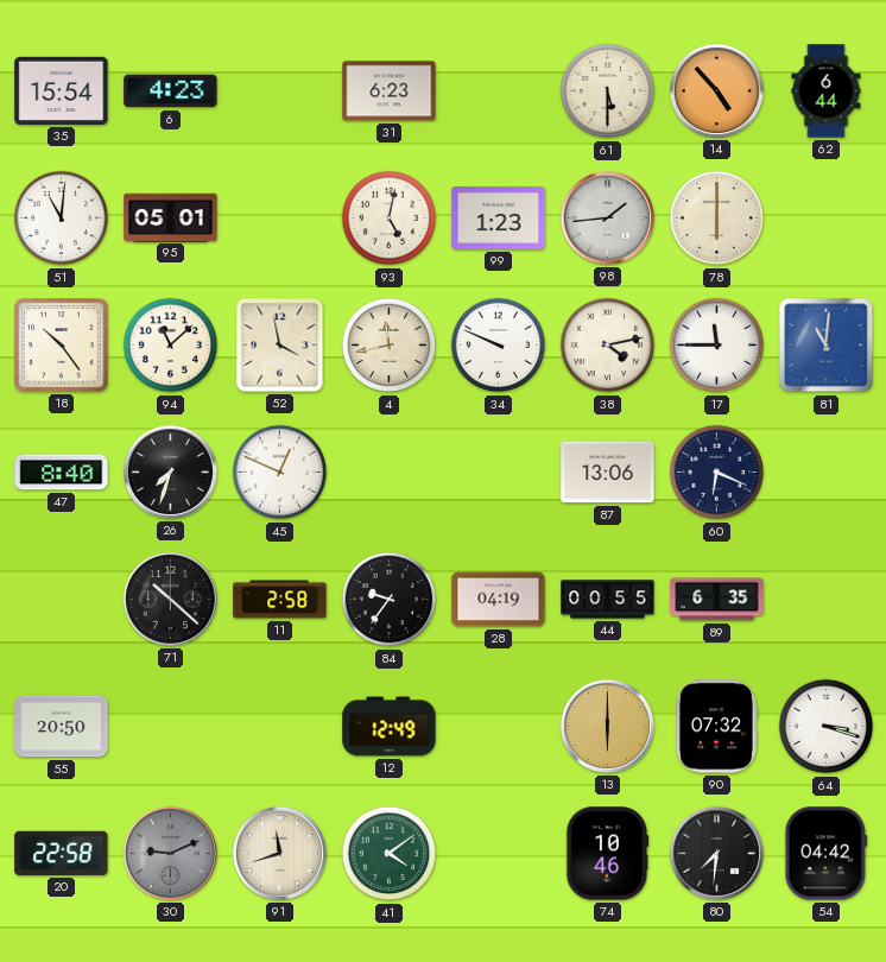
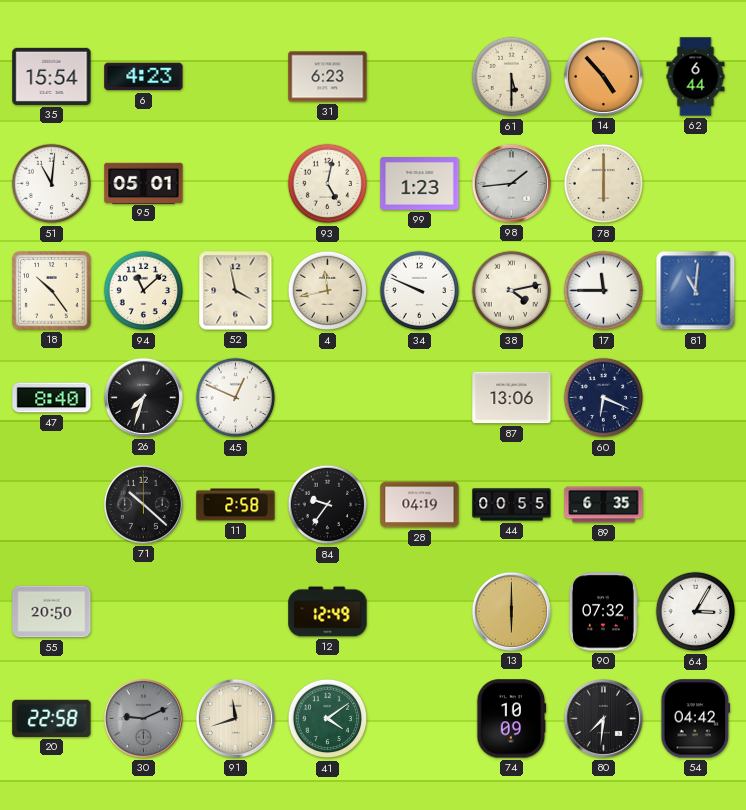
64: 3:18 -> 3:05
74: 10:46 -> 10:09
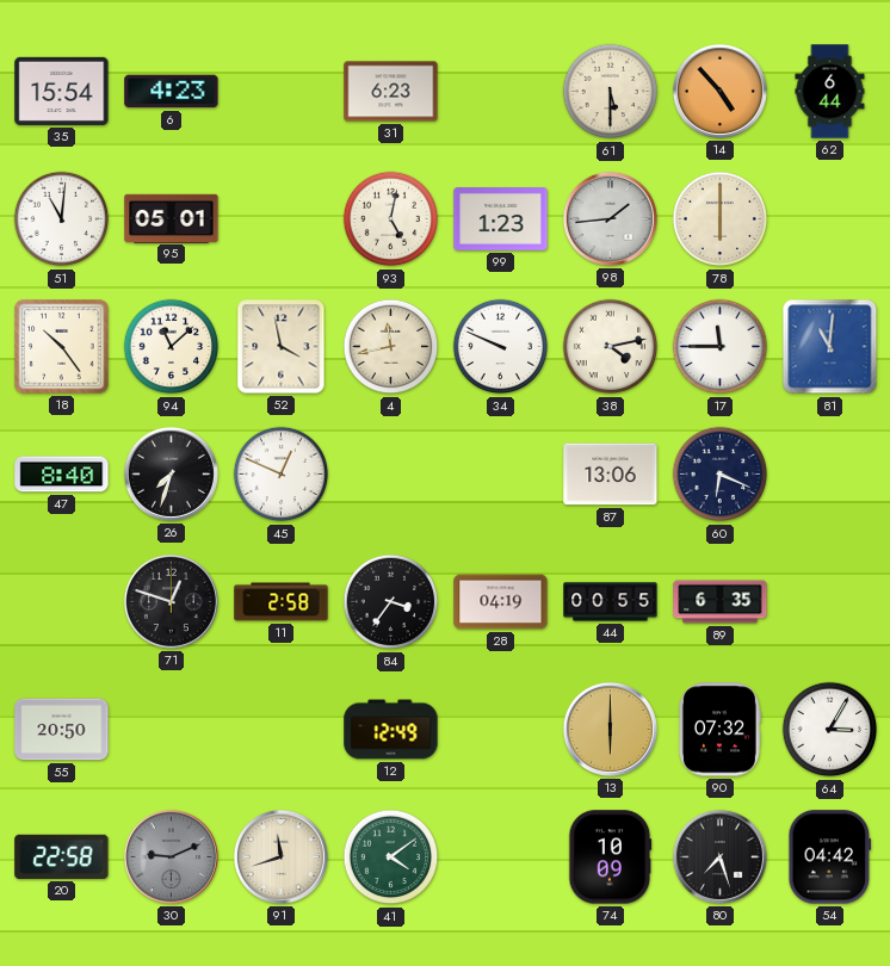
71: 10:22 -> 12:48
84: 9:36 -> 3:36
80: 7:31 -> 7:27
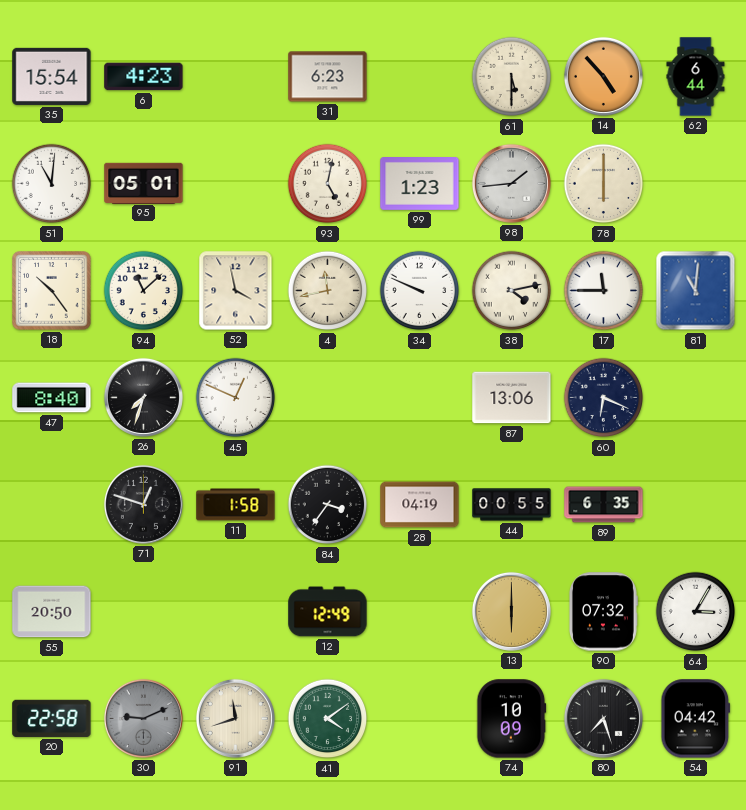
11: 2:58 -> 1:58
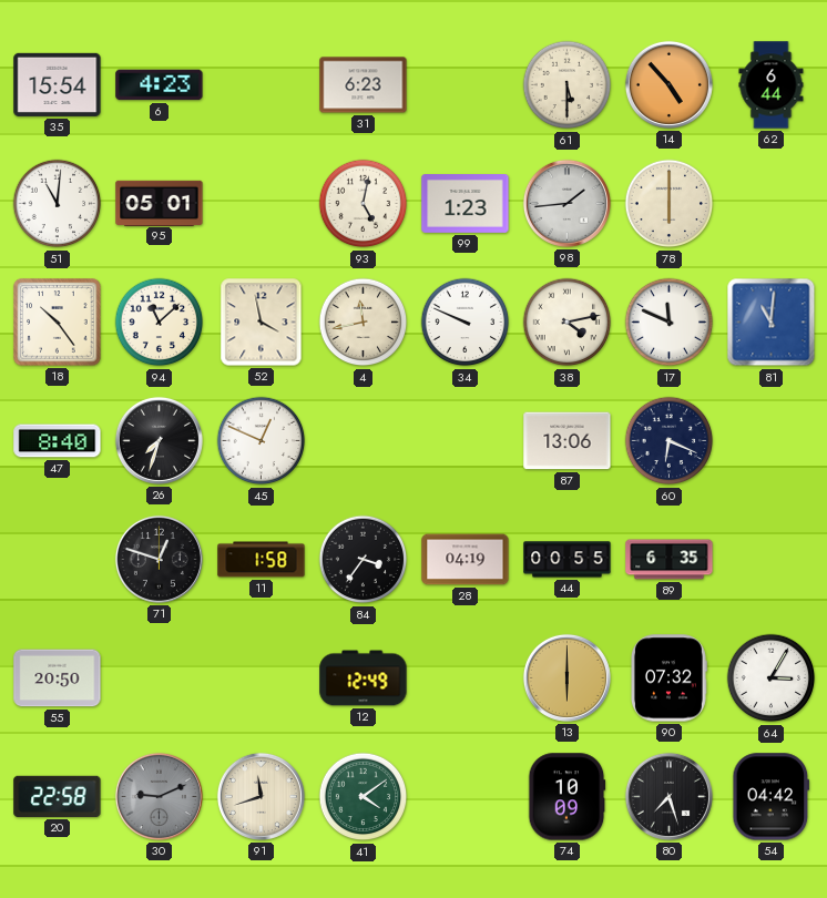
17: 11:45 -> 11:49
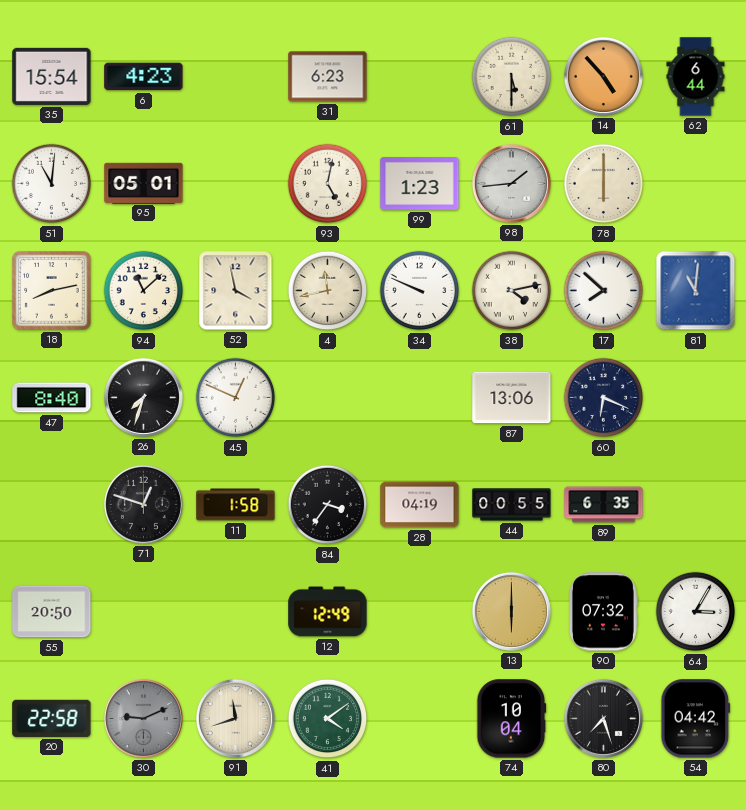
18: 10:24 -> 8:13
17: 11:49 -> 7:52
74: 10:09 -> 10:04
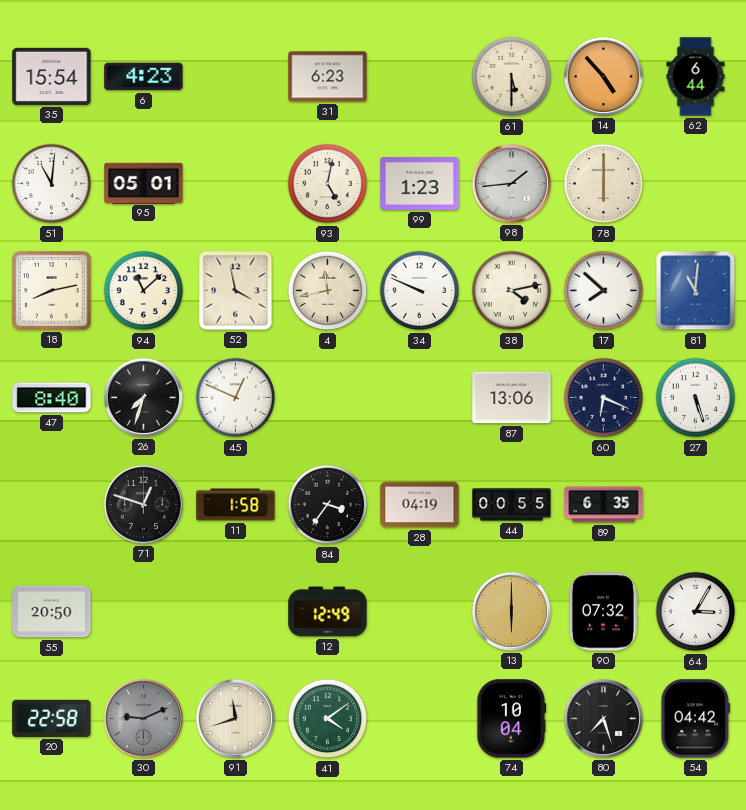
27: none -> 5:27
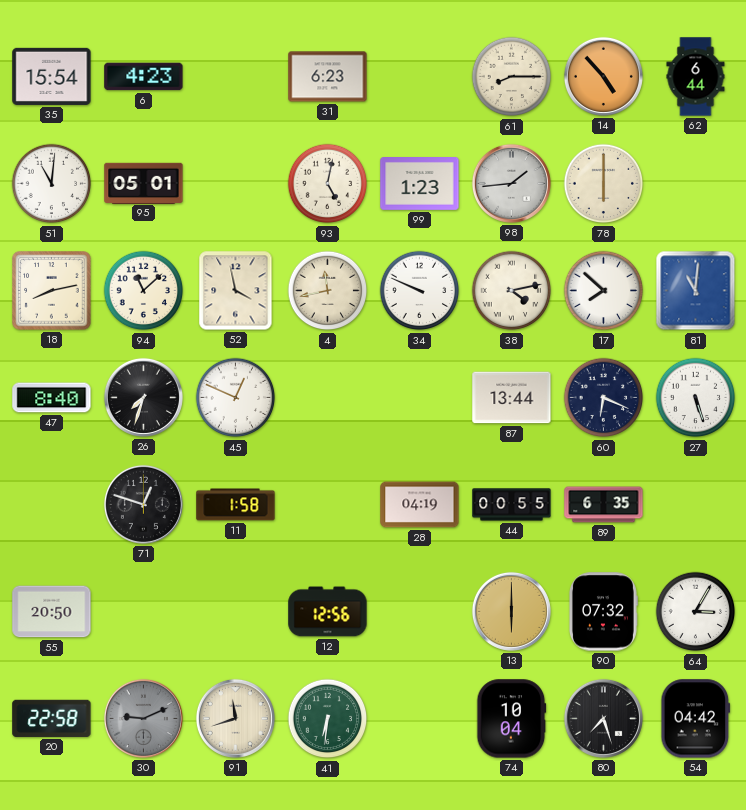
61: 5:30 -> 8:15
87: 13:06 -> 13:44
84: 3:36 -> none
12: 12:49 -> 12:56
41: 4:09 -> 6:31
